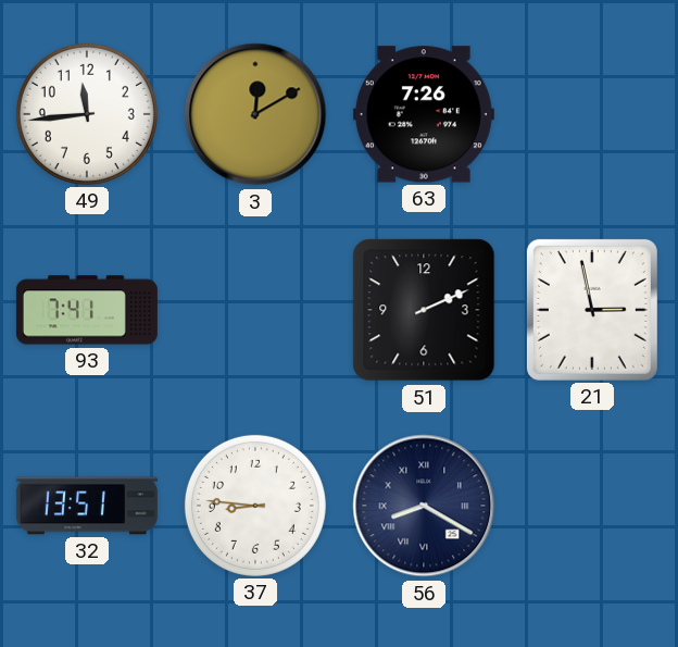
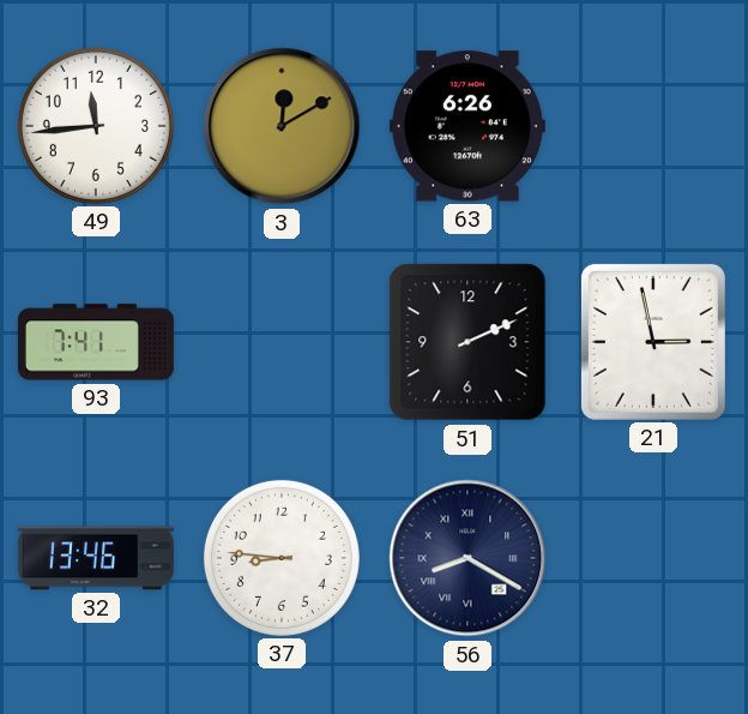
63: 7:26 -> 6:26
32: 13:51 -> 13:46
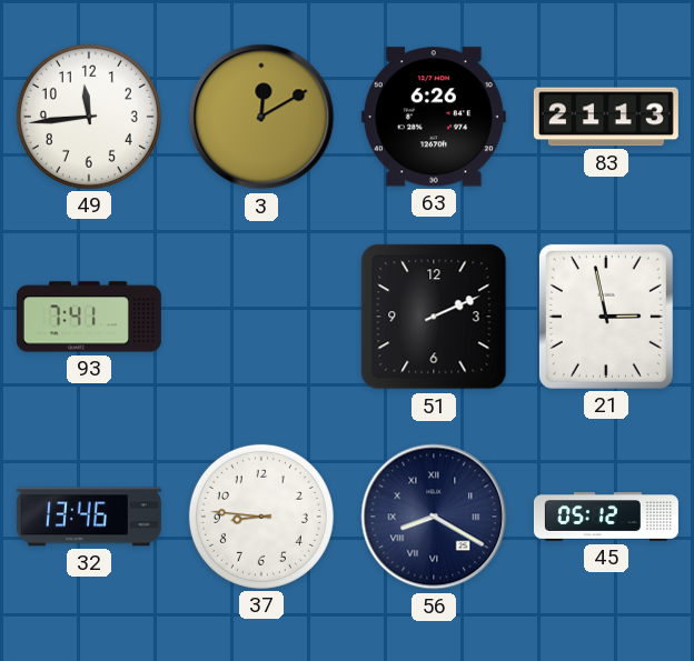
83: none -> 21:13
45: none -> 05:12
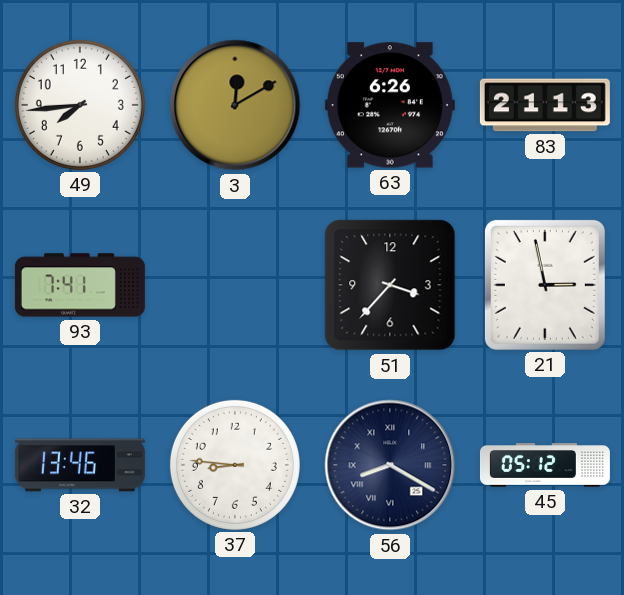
49: 11:44 -> 7:44
51: 2:11 -> 3:37
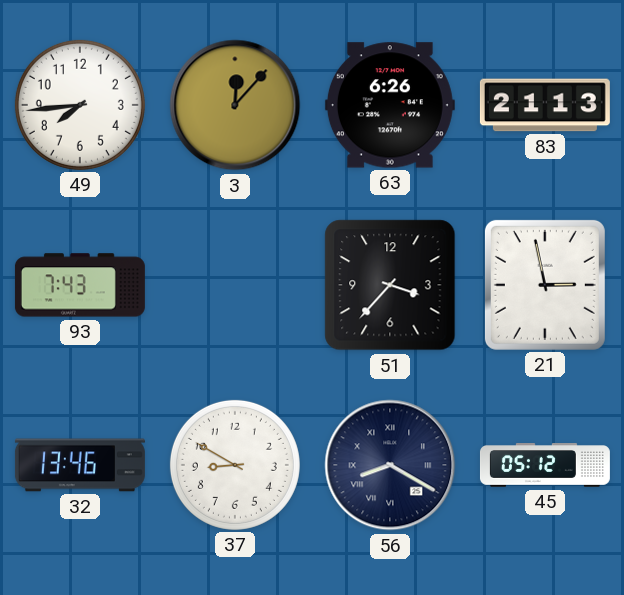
3: 12:10 -> 12:07
93: 7:41 -> 7:43
37: 8:46 -> 8:50
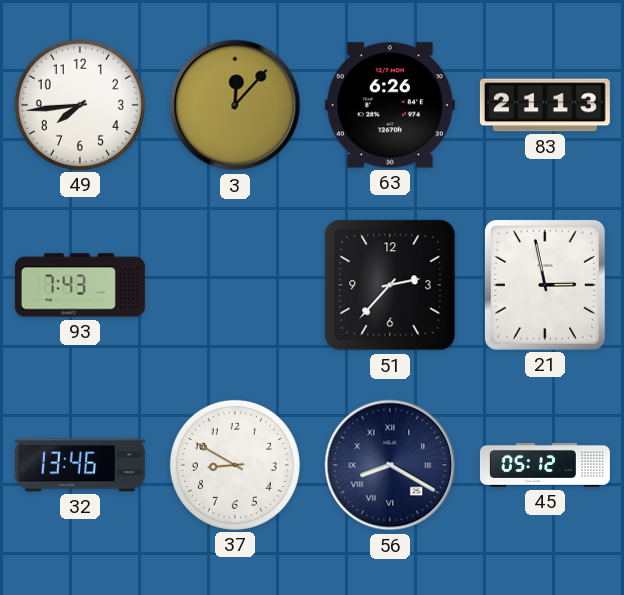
51: 3:37 -> 2:37
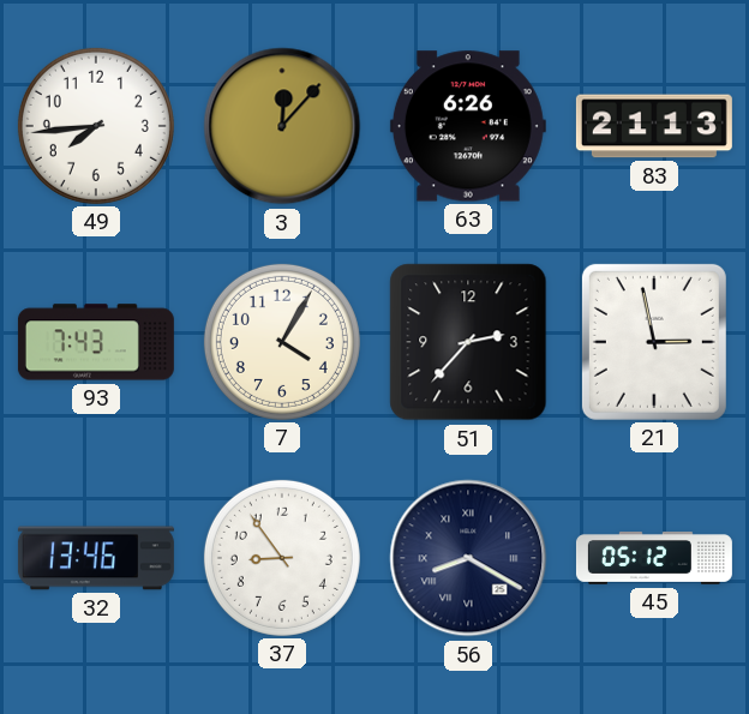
7: none -> 4:05
37: 8:50 -> 8:54
